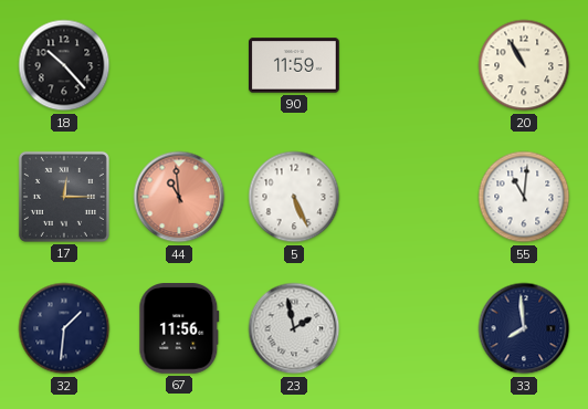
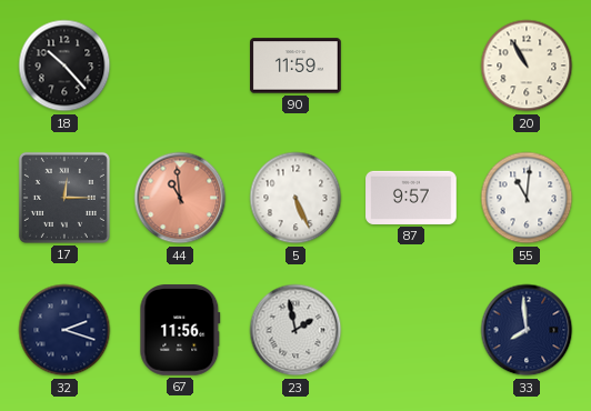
87: none -> 9:57
32: 1:31 -> 2:18
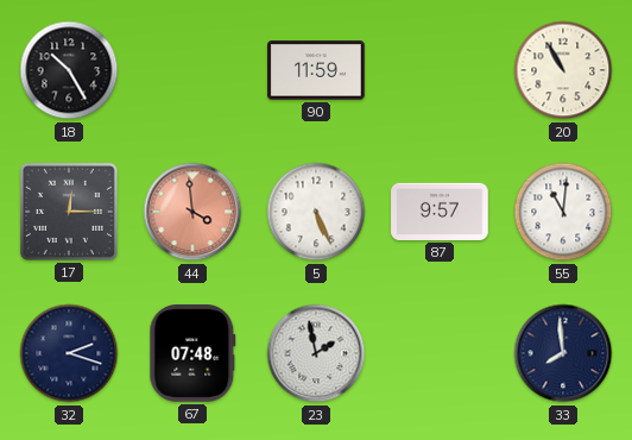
18: 10:23 -> 10:25
44: 10:59 -> 3:59
67: 11:56 -> 07:48
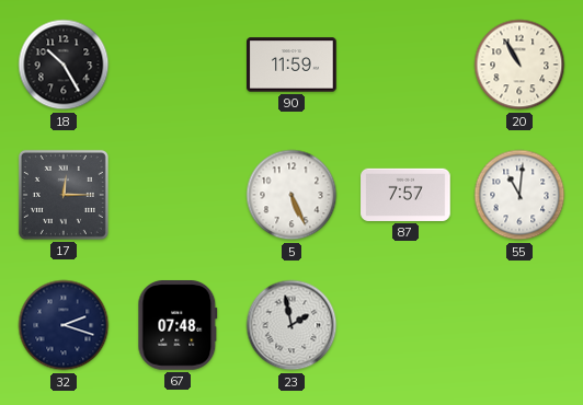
44: 3:59 -> none
87: 9:57 -> 7:57
33: 7:59 -> none
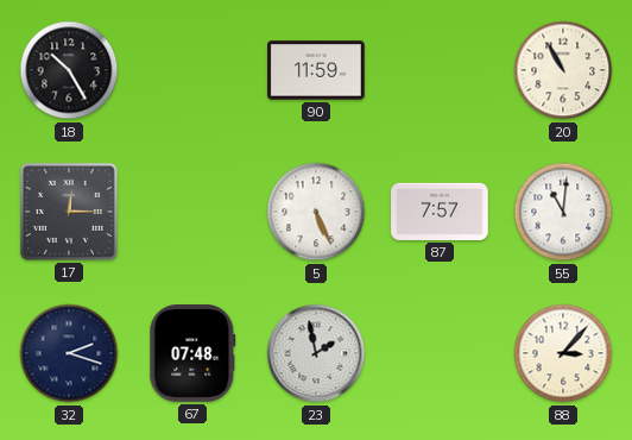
88: none -> 3:07
